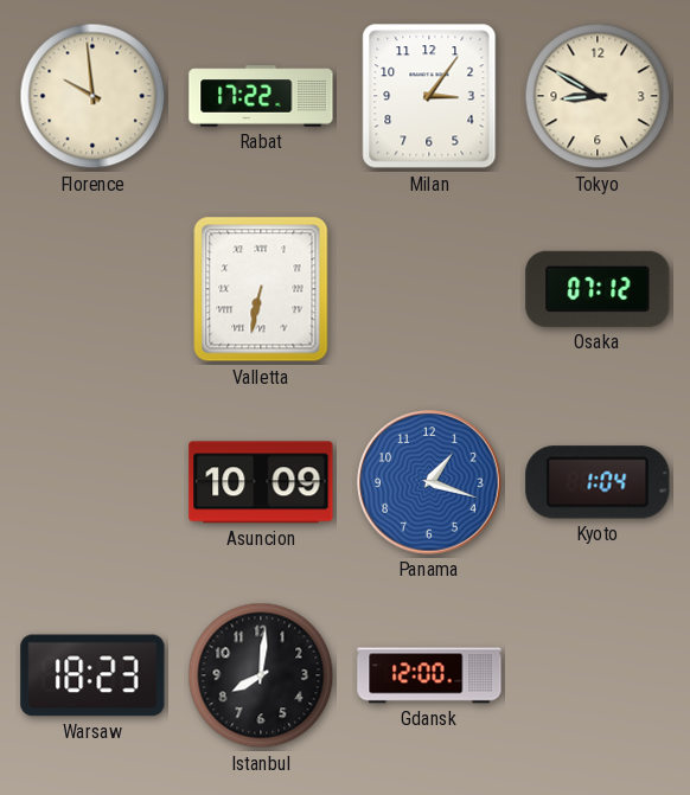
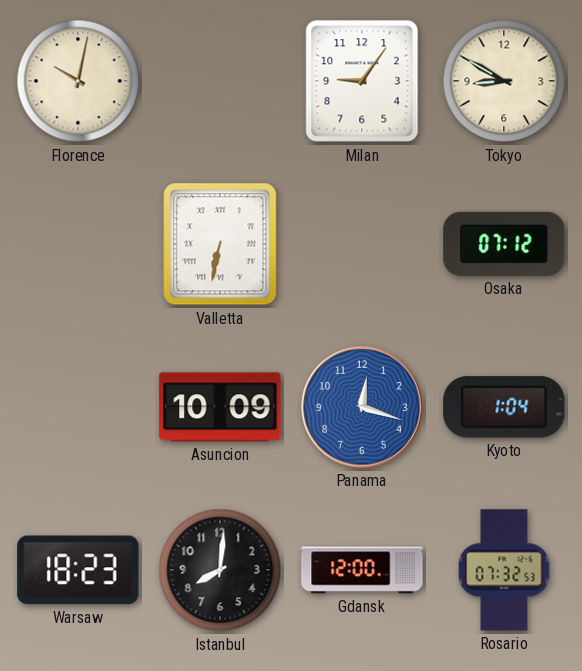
Florence: 9:59 -> 10:02
Rabat: 17:22 -> none
Milan: 3:06 -> 9:06
Panama: 1:18 -> 12:18
Rosario: none -> 07:32
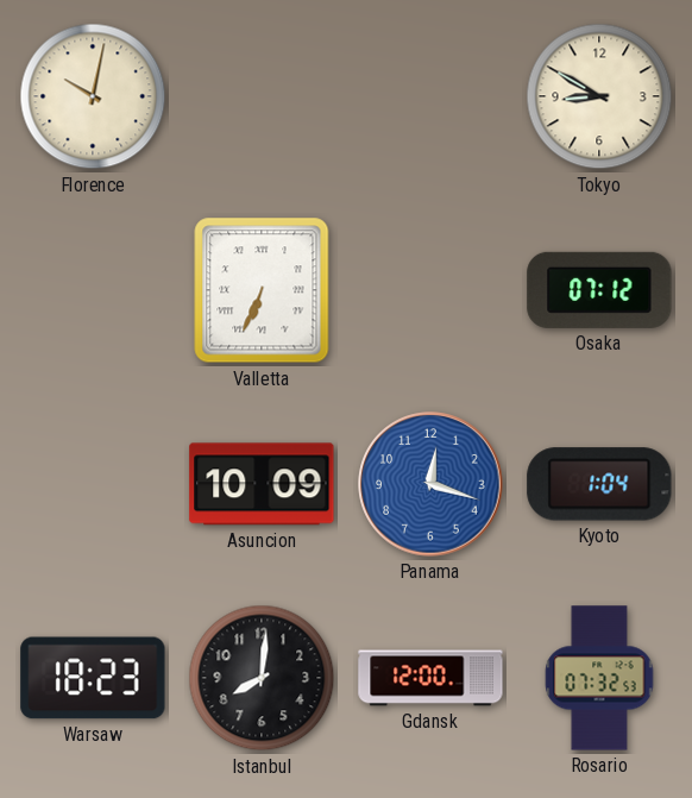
Milan: 9:06 -> none
Valletta: 6:32 -> 6:34
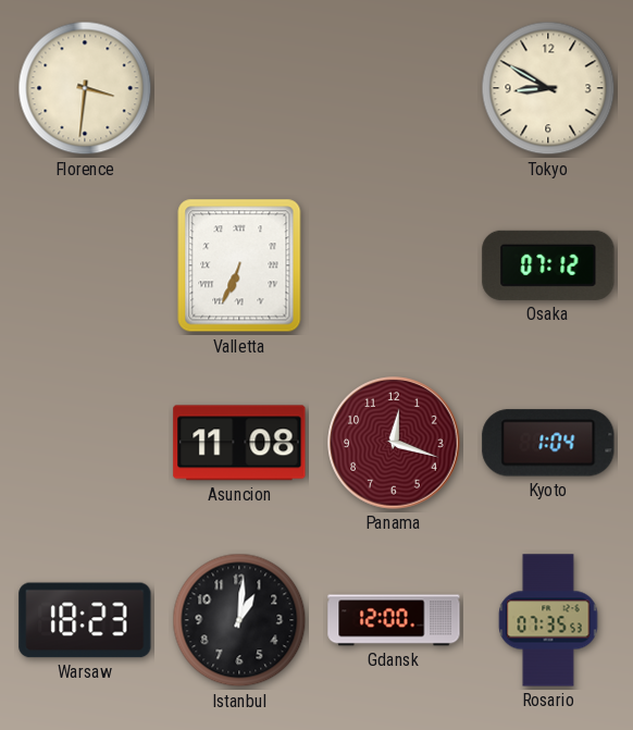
Florence: 10:02 -> 3:31
Asuncion: 10:09 -> 11:08
Panama dial: blue -> burgundy
Istanbul: 8:01 -> 1:01
Rosario: 07:32 -> 07:35
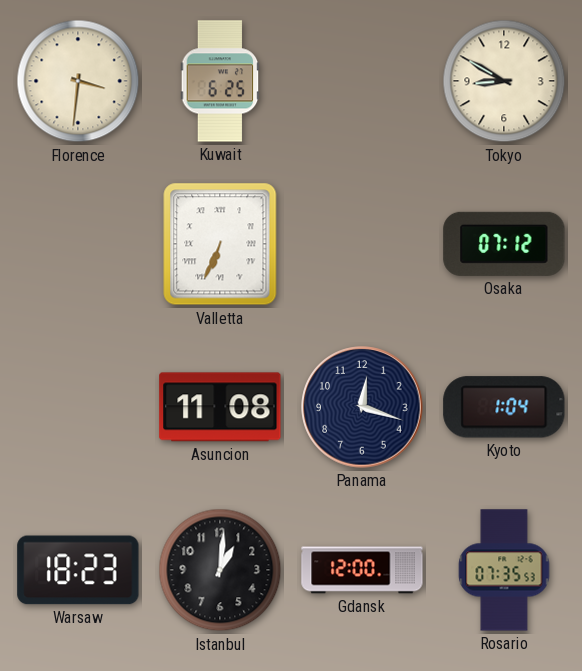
Kuwait: none -> 6:25
Panama dial: burgundy -> navy
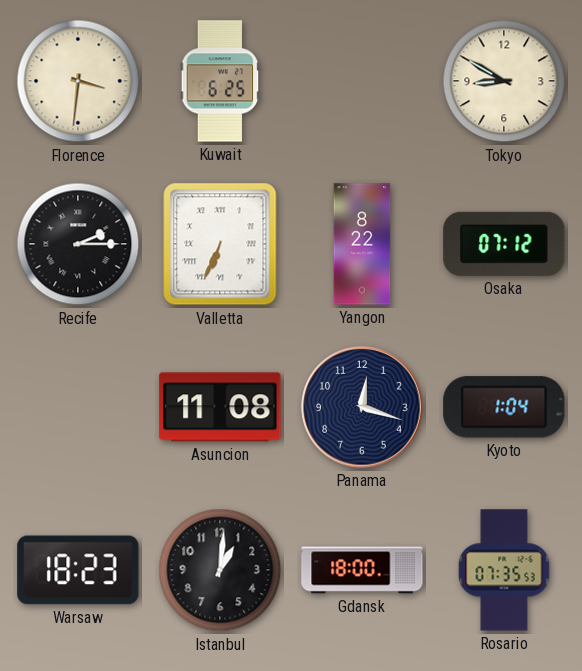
Recife: none -> 2:15
Yangon: none -> 8:22
Gdansk: 12:00 -> 18:00
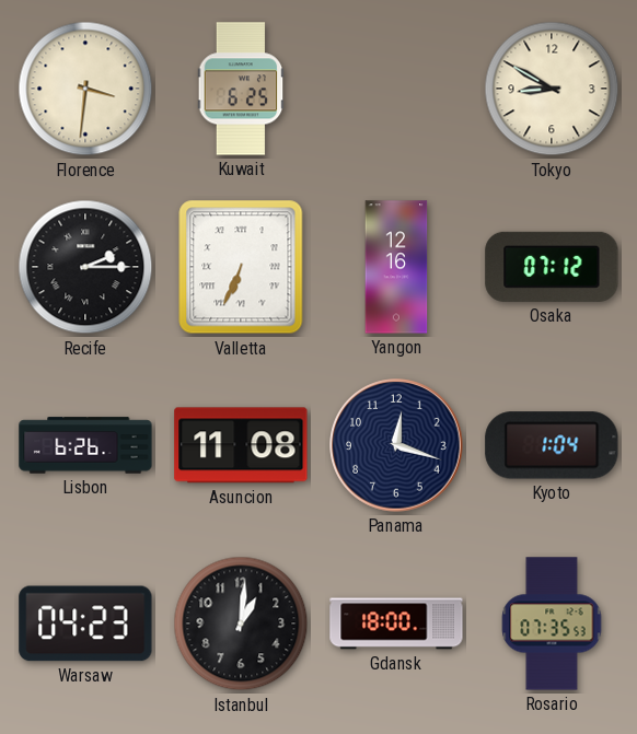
Yangon: 8:22 -> 12:16
Lisbon: none -> 6:26
Warsaw: 18:23 -> 04:23
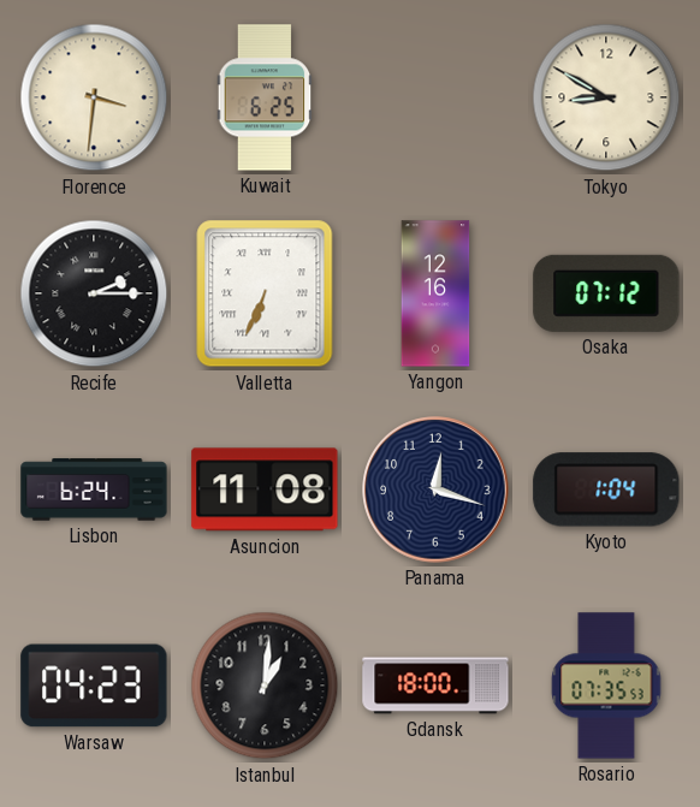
Lisbon: 6:26 -> 6:24
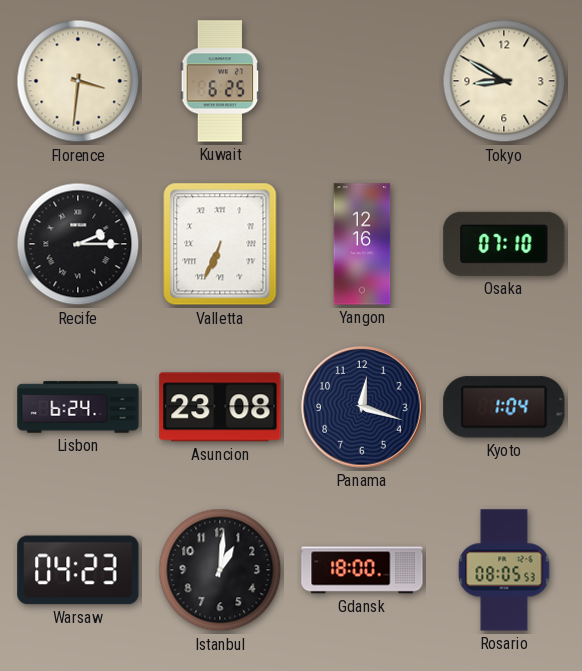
Osaka: 07:12 -> 07:10
Asuncion: 11:08 -> 23:08
Rosario: 07:35 -> 08:05
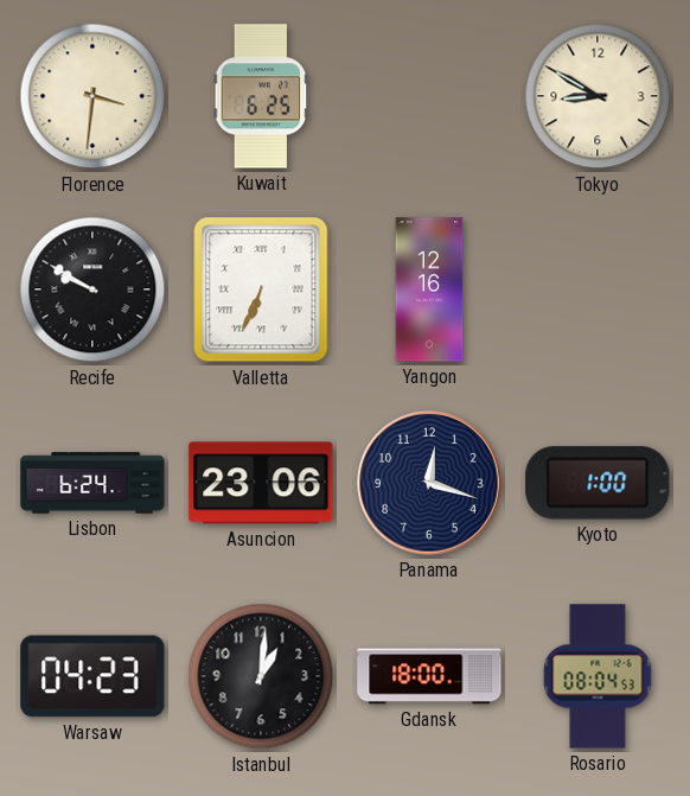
Recife: 2:15 -> 9:50
Osaka: 07:10 -> none
Asuncion: 23:08 -> 23:06
Kyoto: 1:04 -> 1:00
Rosario: 08:05 -> 08:04
